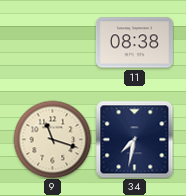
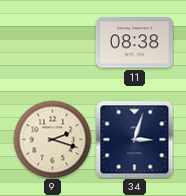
9: 11:18 -> 2:18
34: 7:32 -> 3:03
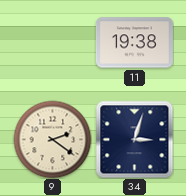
11: 08:38 -> 19:38
9: 2:18 -> 2:21
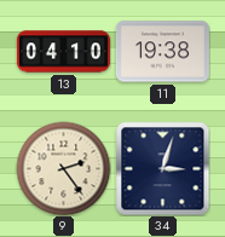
13: none -> 04:10
9: 2:21 -> 2:24
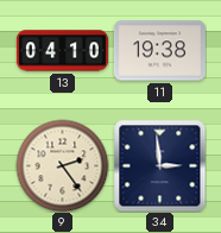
34: 3:03 -> 2:59
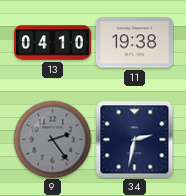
9 dial: cream -> grey
34: 2:59 -> 2:32
